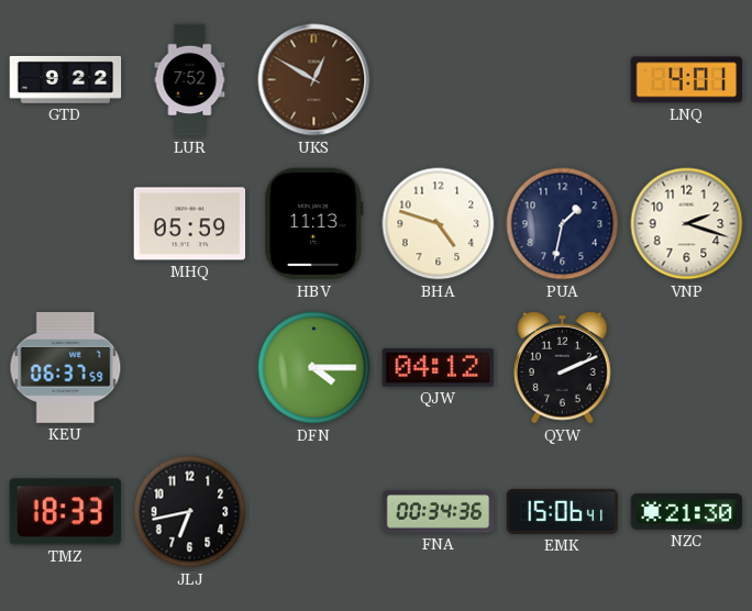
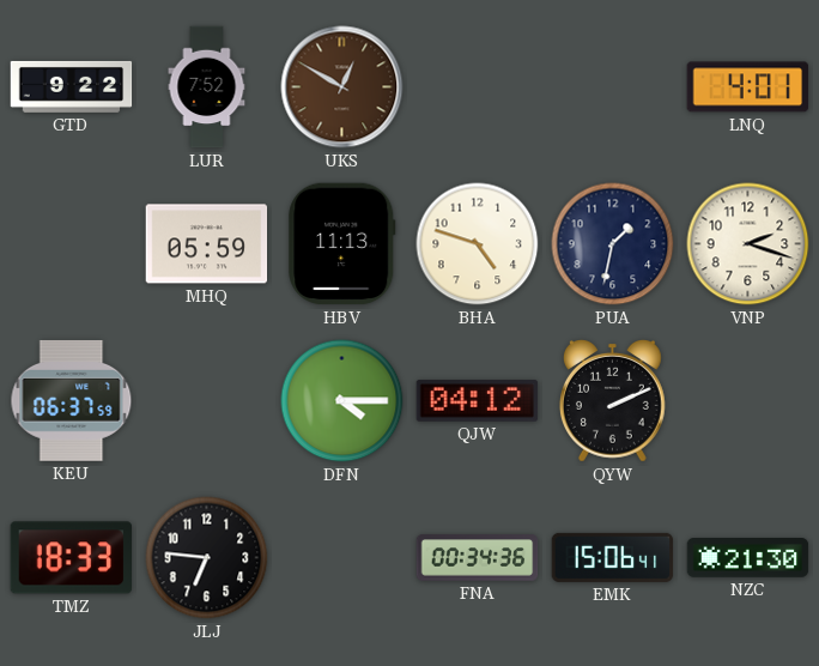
JLJ: 6:43 -> 6:46
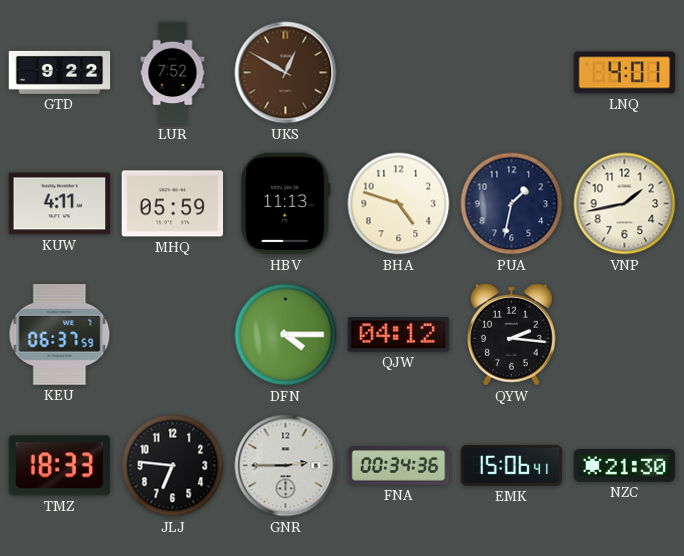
KUW: none -> 4:11
VNP: 2:18 -> 1:43
QYW: 2:11 -> 2:16
GNR: none -> 2:45
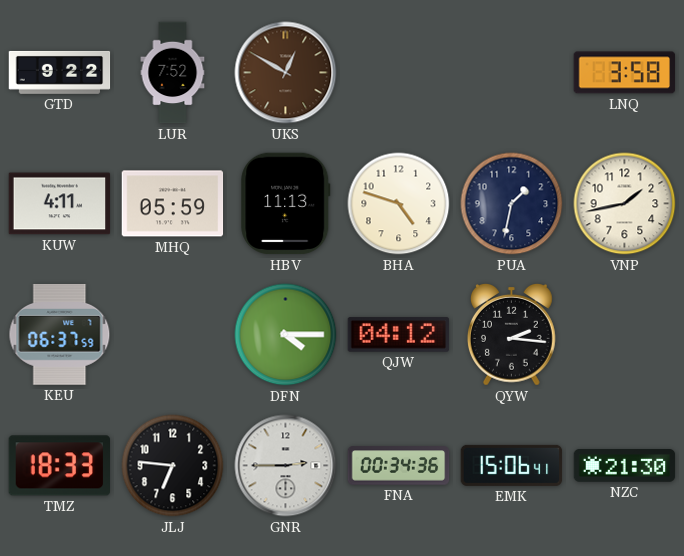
LNQ: 4:01 -> 3:58
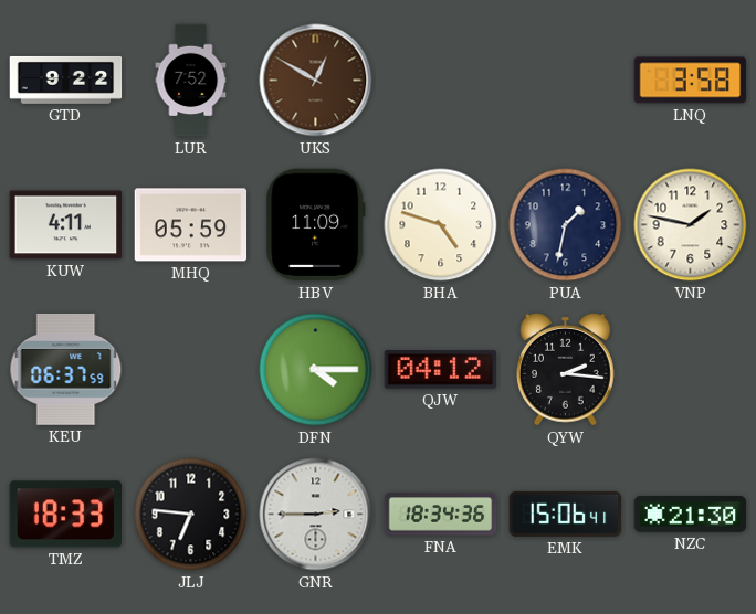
HBV: 11:13 -> 11:09
VNP: 1:43 -> 1:47
FNA: 00:34 -> 18:34
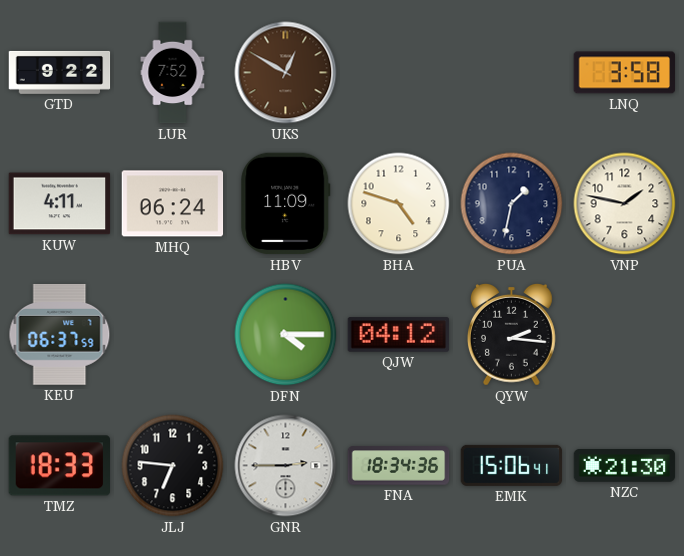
MHQ: 05:59 -> 06:24
